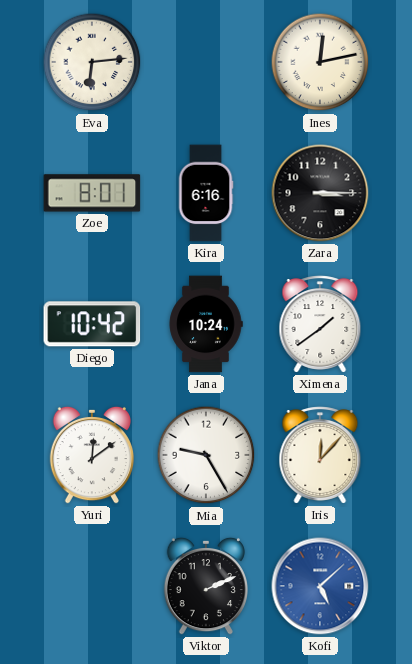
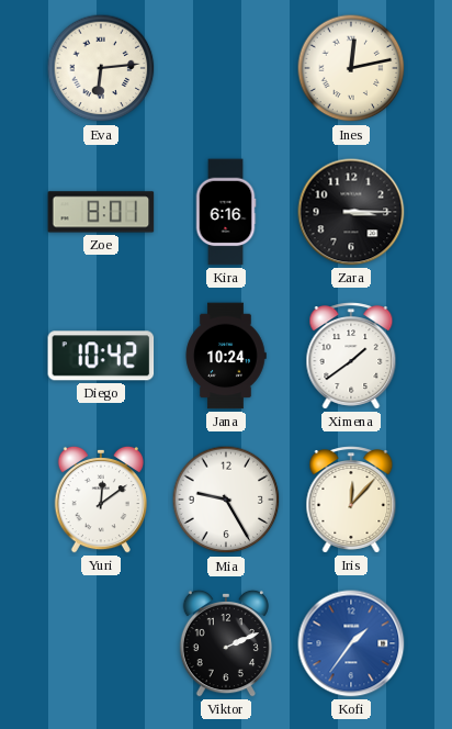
Kofi: 5:08 -> 1:36
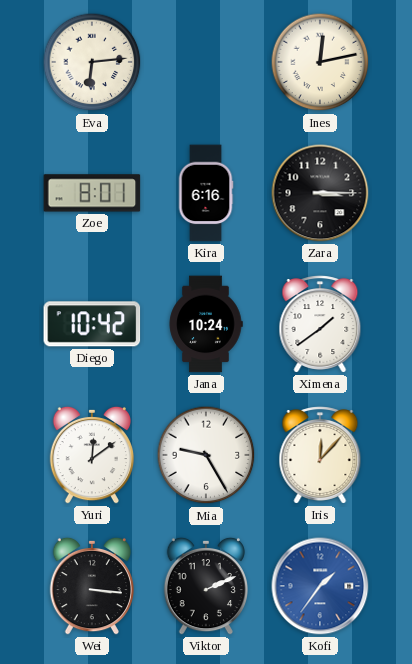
Wei: none -> 3:16
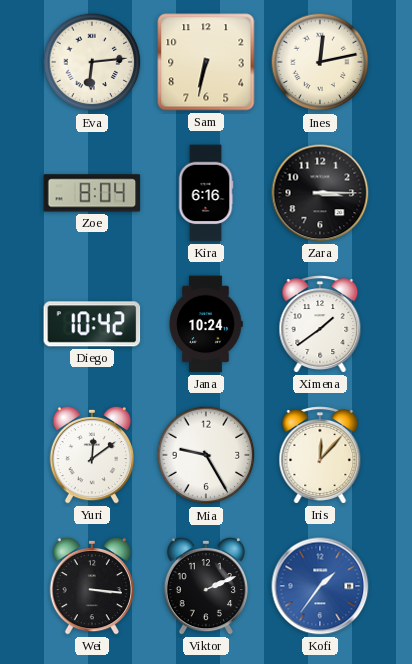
Sam: none -> 6:32
Zoe: 8:01 -> 8:04
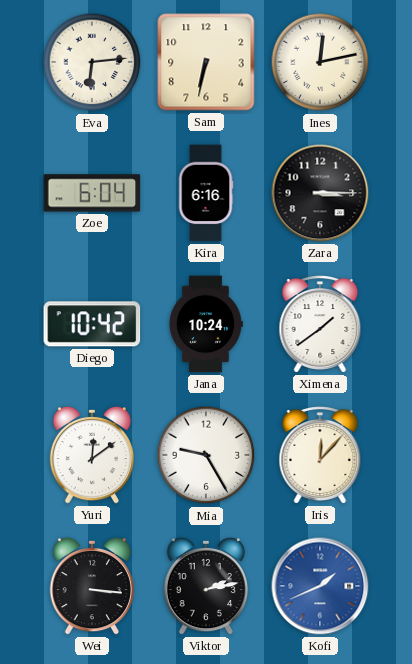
Zoe: 8:04 -> 6:04
Viktor: 2:11 -> 2:13
Kofi: 1:36 -> 1:41
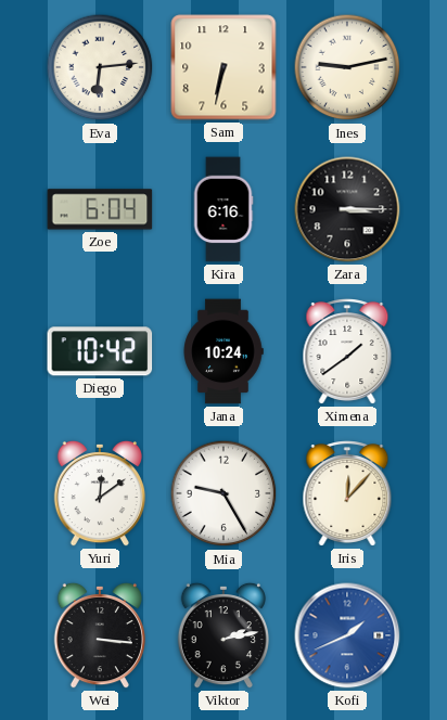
Ines: 12:13 -> 9:13
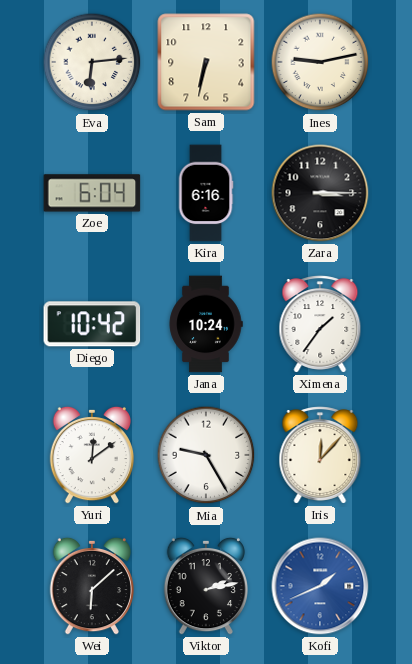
Ximena: 1:39 -> 1:36
Wei: 3:16 -> 6:08
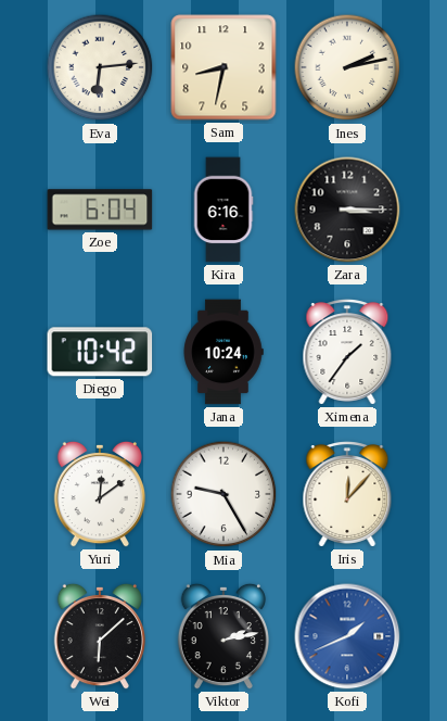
Sam: 6:32 -> 8:32
Ines: 9:13 -> 2:13
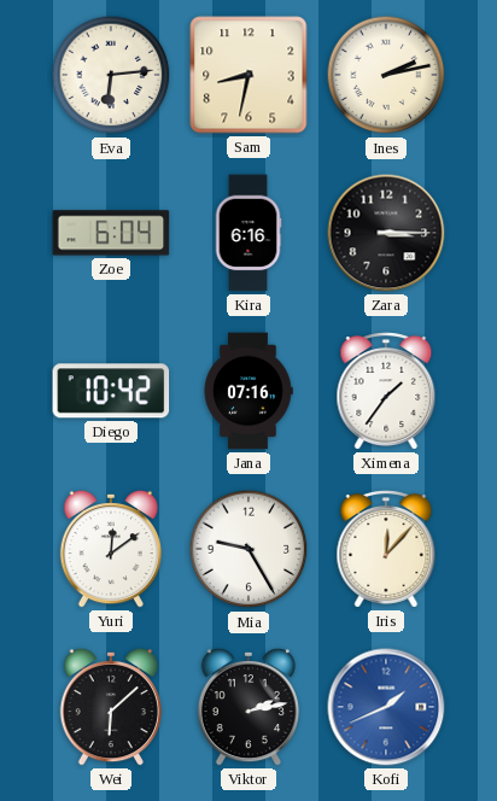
Jana: 10:24 -> 07:16
